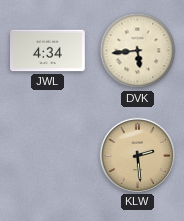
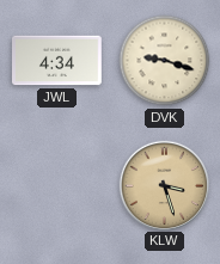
DVK: 5:44 -> 9:18
KLW: 2:29 -> 3:27
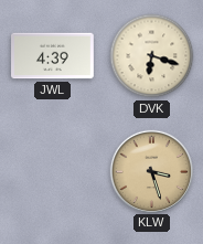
JWL: 4:34 -> 4:39
DVK: 9:18 -> 6:18
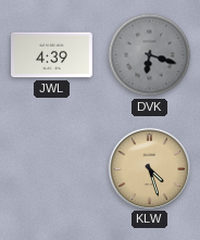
DVK dial: cream -> grey
KLW: 3:27 -> 4:27
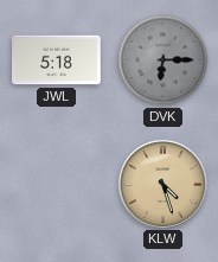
JWL: 4:39 -> 5:18
DVK: 6:18 -> 6:15
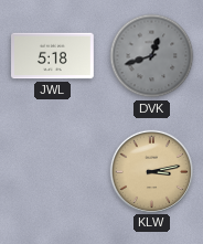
DVK: 6:15 -> 12:42
KLW: 4:27 -> 3:13
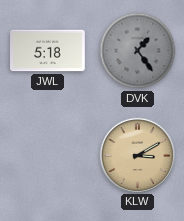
DVK: 12:42 -> 1:24
KLW: 3:13 -> 3:10
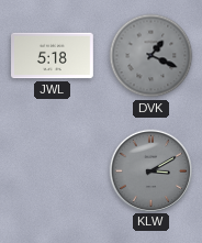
DVK: 1:24 -> 1:19
KLW dial: champagne -> grey
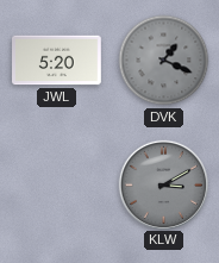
JWL: 5:18 -> 5:20
